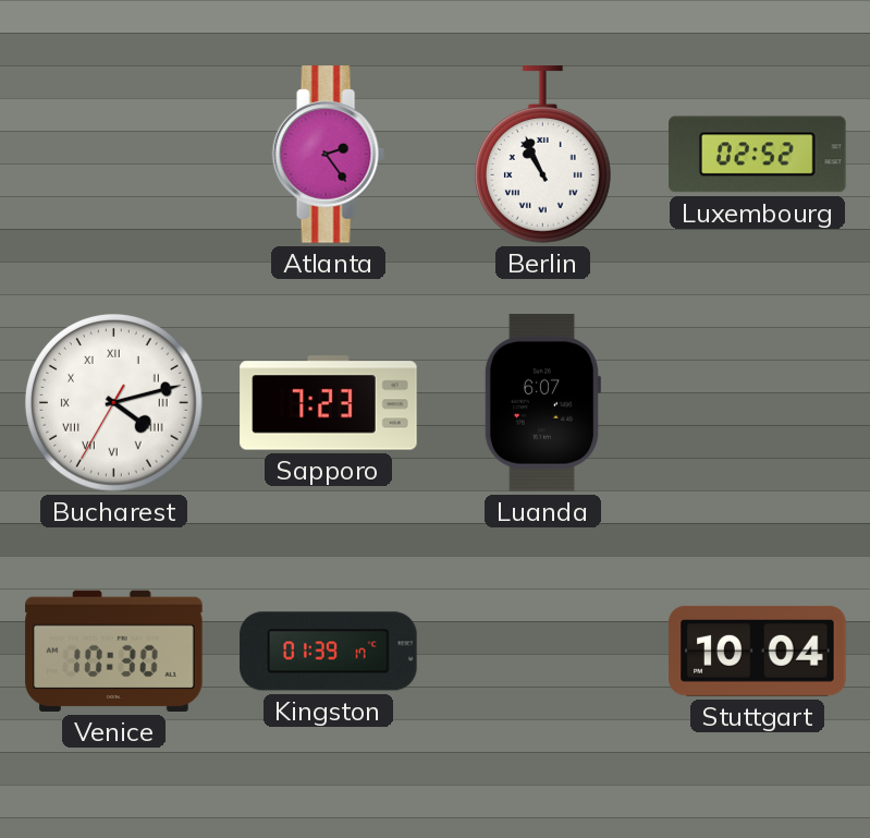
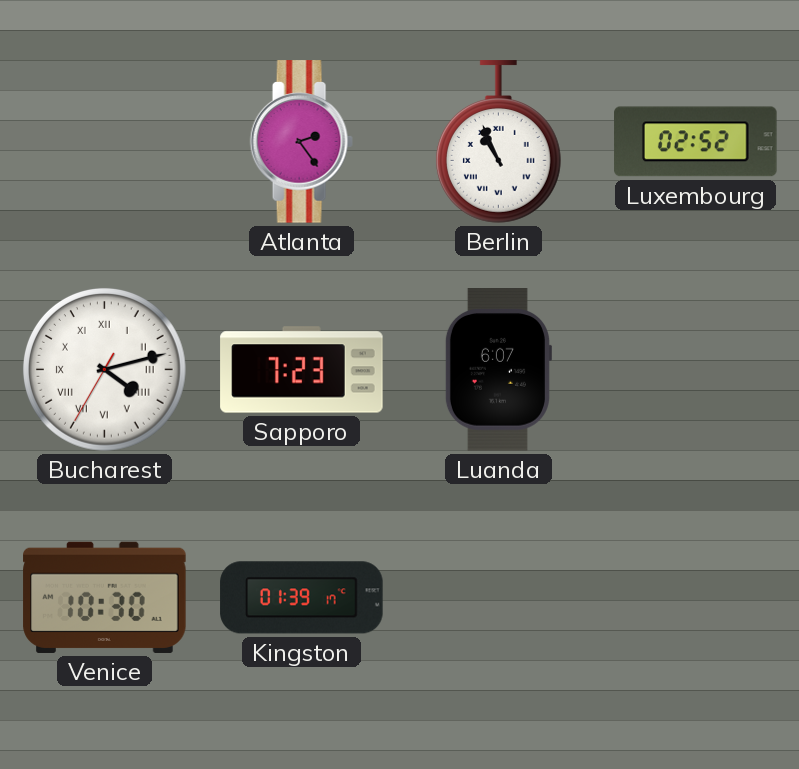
Stuttgart: 10:04 -> none
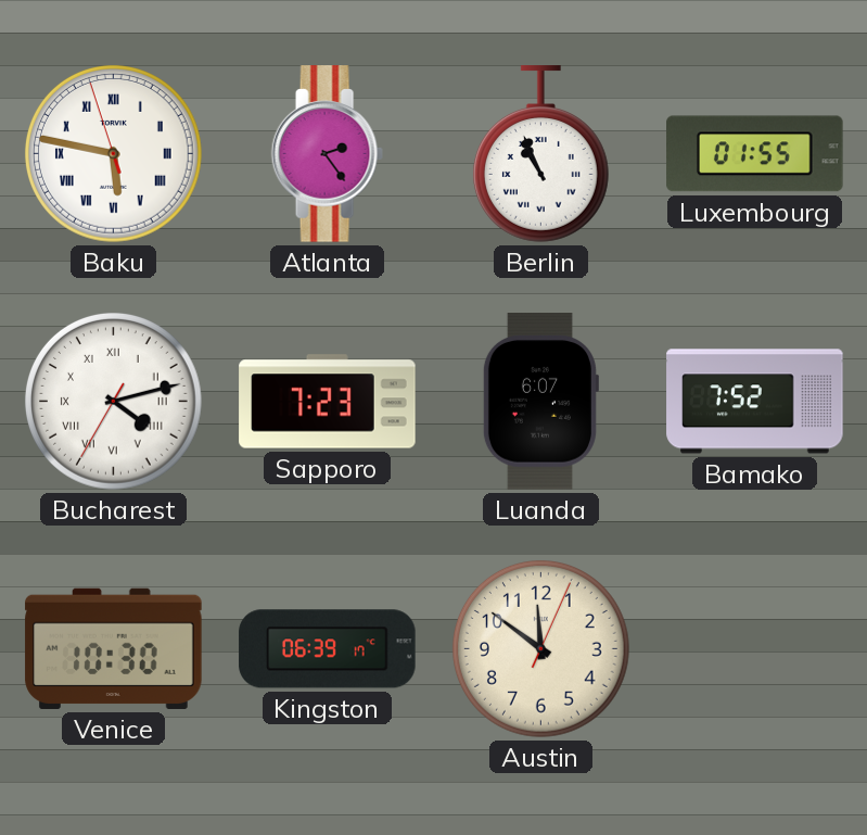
Baku: none -> 5:46
Luxembourg: 02:52 -> 01:55
Bamako: none -> 7:52
Kingston: 01:39 -> 06:39
Austin: none -> 11:51
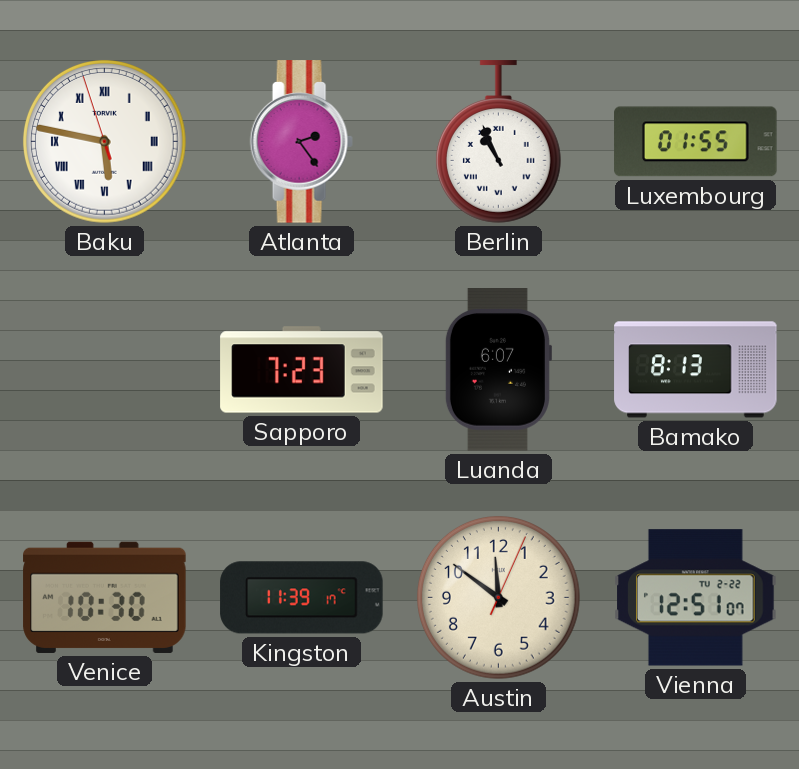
Bucharest: 4:12 -> none
Bamako: 7:52 -> 8:13
Kingston: 06:39 -> 11:39
Vienna: none -> 12:51
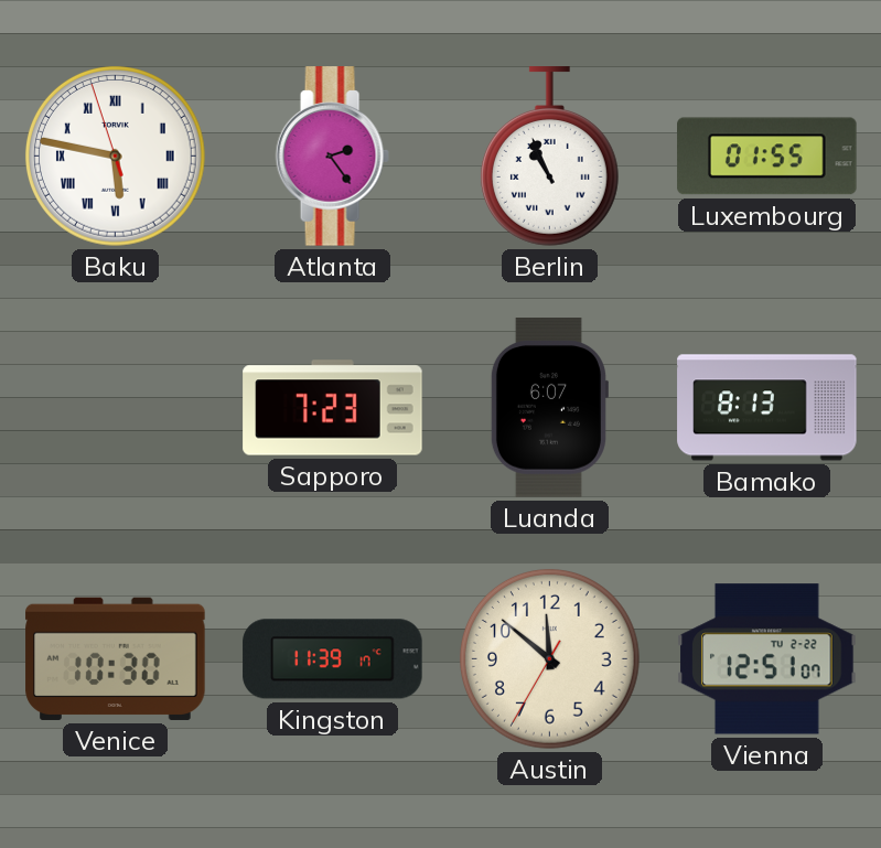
Austin: 11:51:04 -> 11:51:35
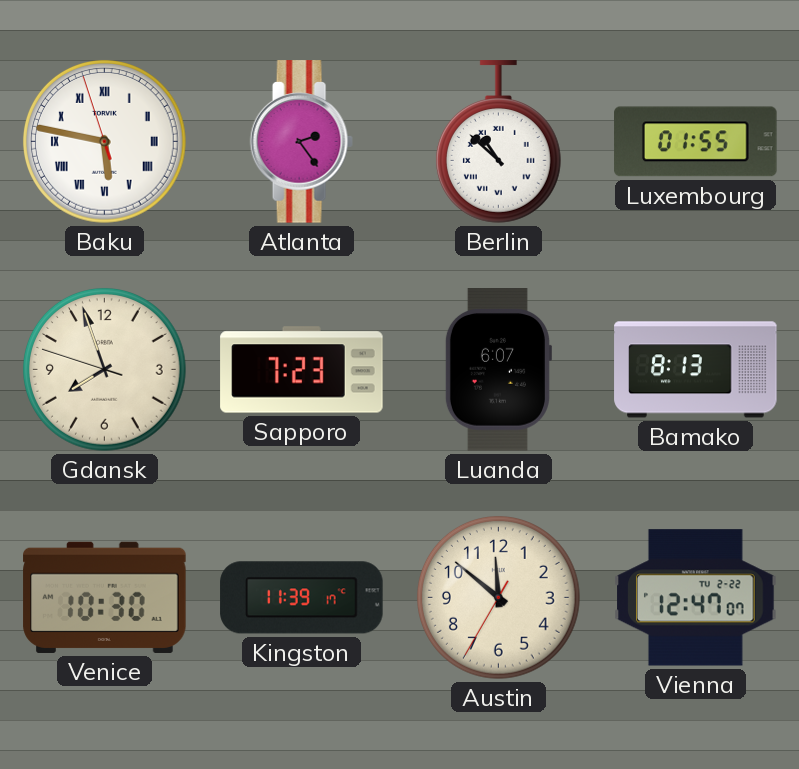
Berlin: 10:56 -> 10:52
Gdansk: none -> 7:56
Vienna: 12:51 -> 12:47
